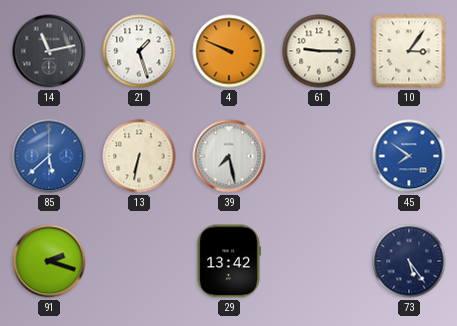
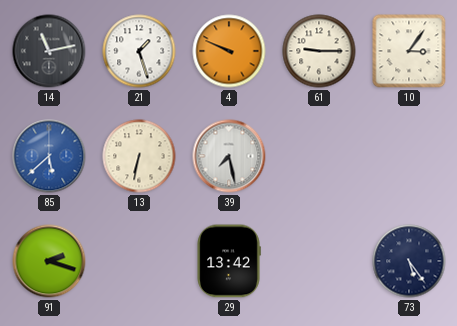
45: 7:51 -> none
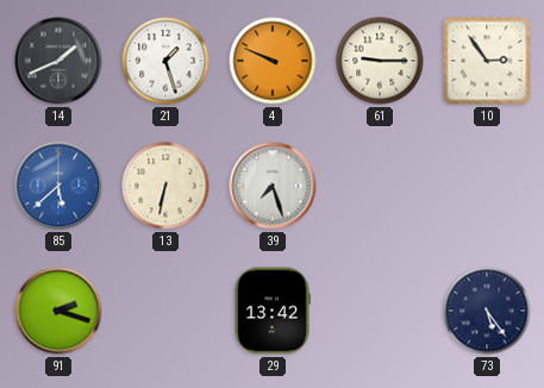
14: 11:13 -> 1:41
10: 3:06 -> 2:54
39: 7:28 -> 7:27
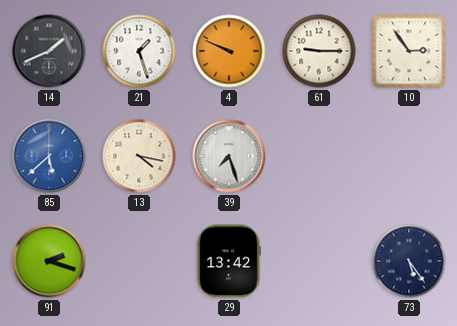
13: 6:32 -> 4:17
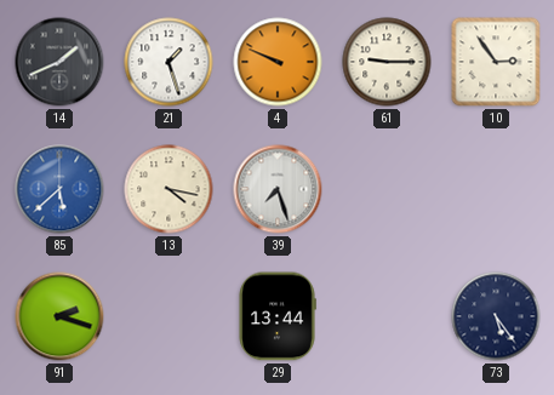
29: 13:42 -> 13:44
